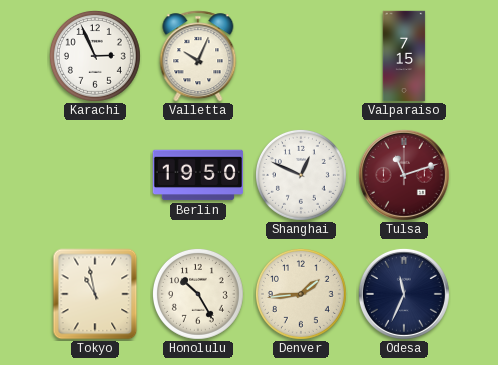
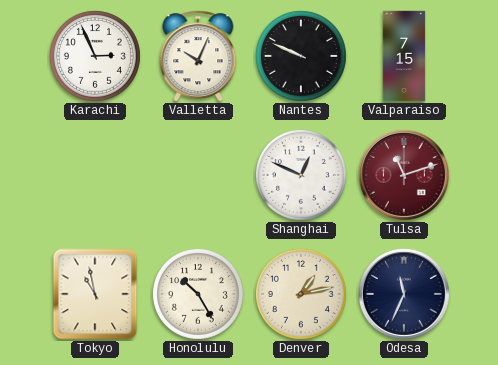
Nantes: none -> 9:49
Berlin: 19:50 -> none
Denver: 1:44 -> 1:13
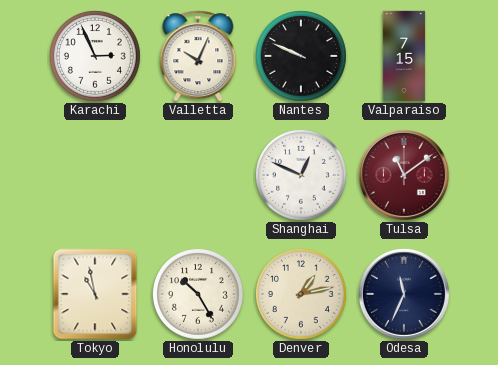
Tulsa: 11:12 -> 11:09
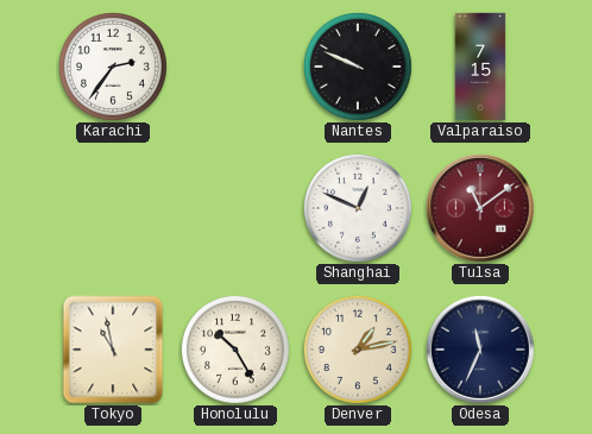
Karachi: 2:56 -> 2:36
Valletta: 10:04 -> none
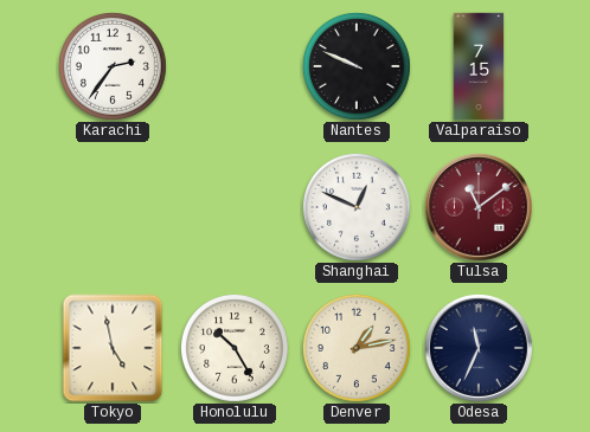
Tokyo: 10:58 -> 4:58
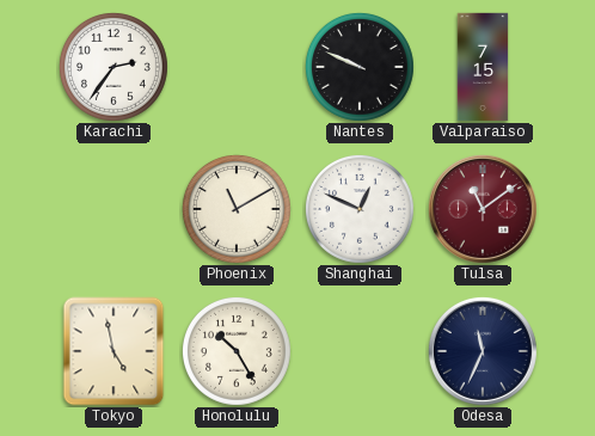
Phoenix: none -> 11:10
Denver: 1:13 -> none
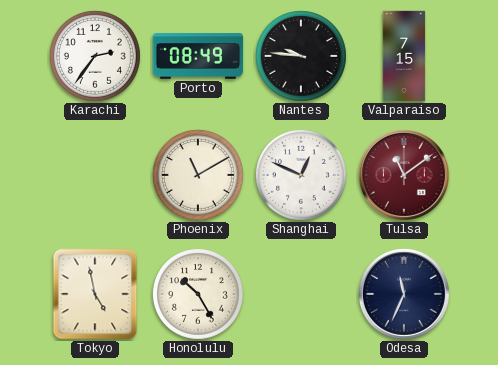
Porto: none -> 08:49
Nantes: 9:49 -> 9:46
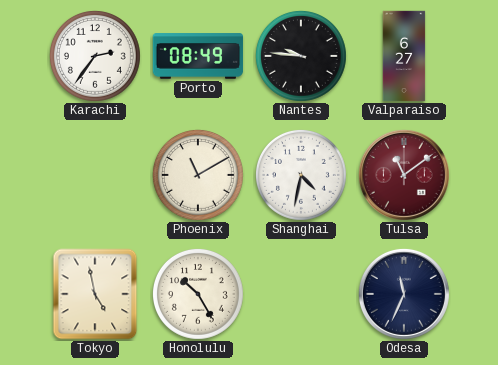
Valparaiso: 7:15 -> 6:27
Shanghai: 12:49 -> 4:32
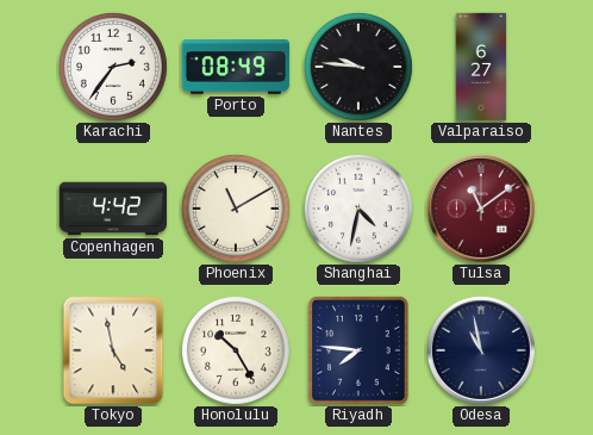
Copenhagen: none -> 4:42
Riyadh: none -> 7:46
Odesa: 11:34 -> 10:58
